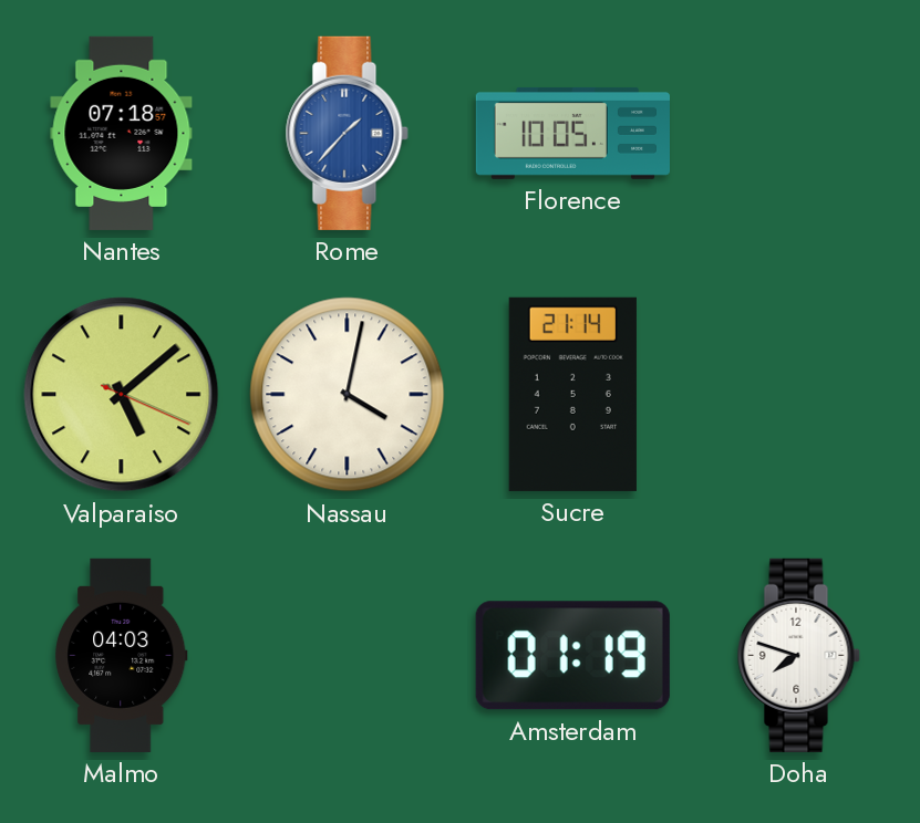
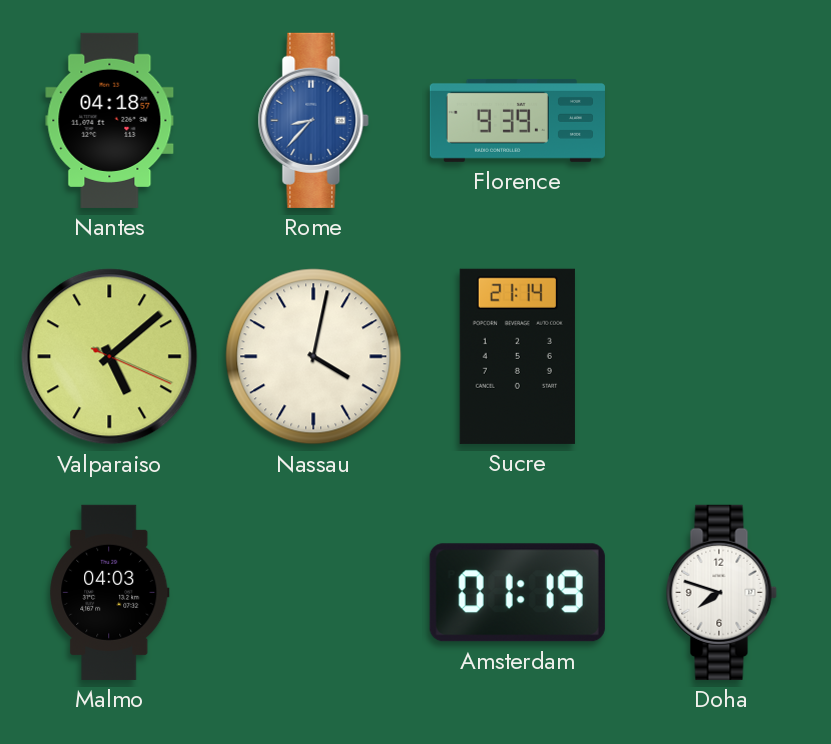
Nantes: 07:18 -> 04:18
Rome: 1:37 -> 8:37
Florence: 10:05 -> 9:39
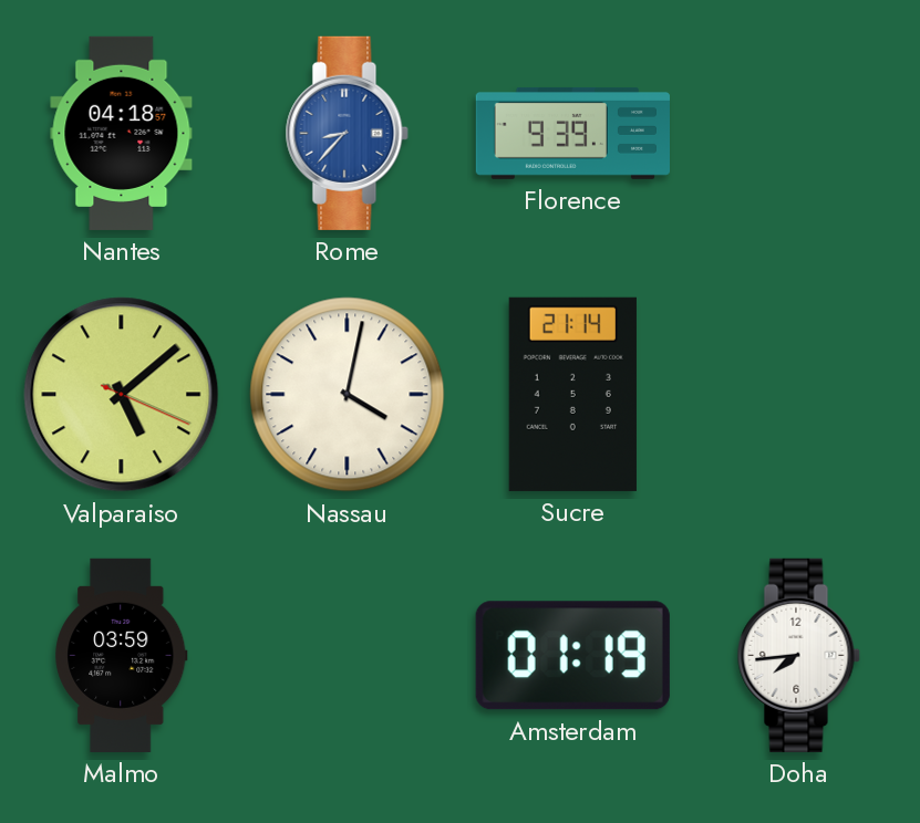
Malmo: 04:03 -> 03:59
Doha: 7:48 -> 7:44
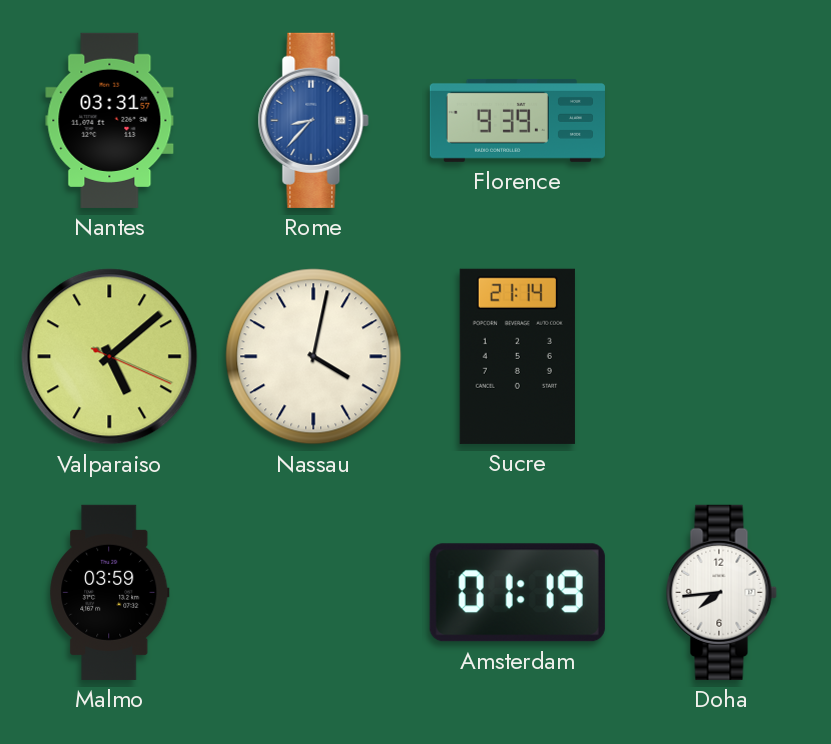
Nantes: 04:18 -> 03:31
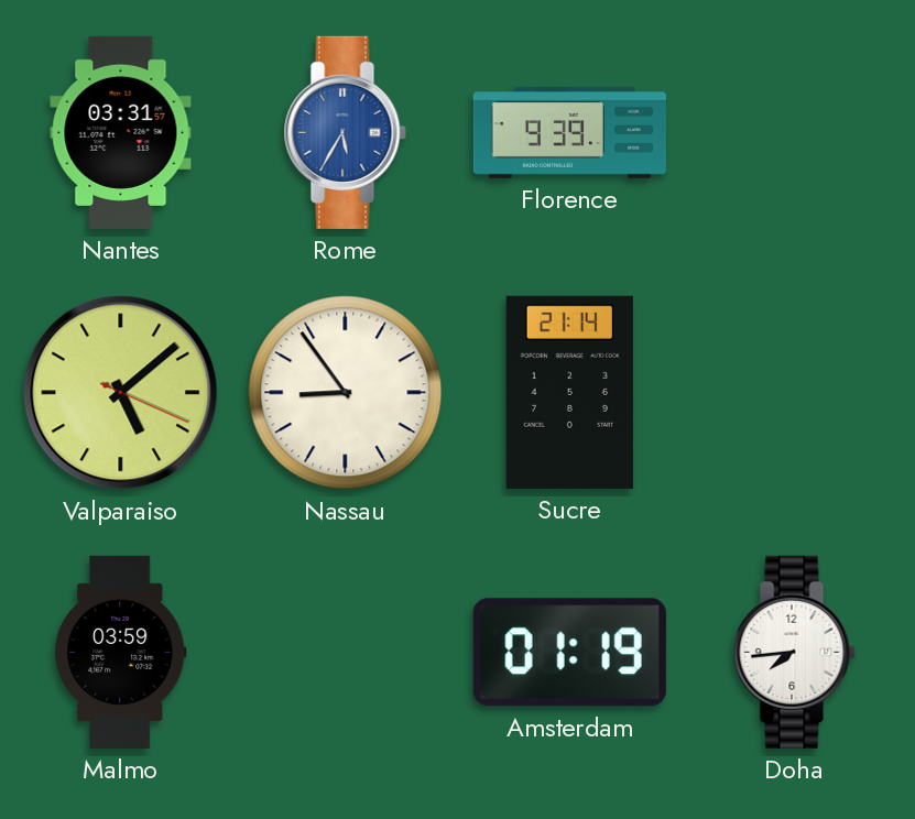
Rome: 8:37 -> 5:35
Nassau: 4:02 -> 8:54
